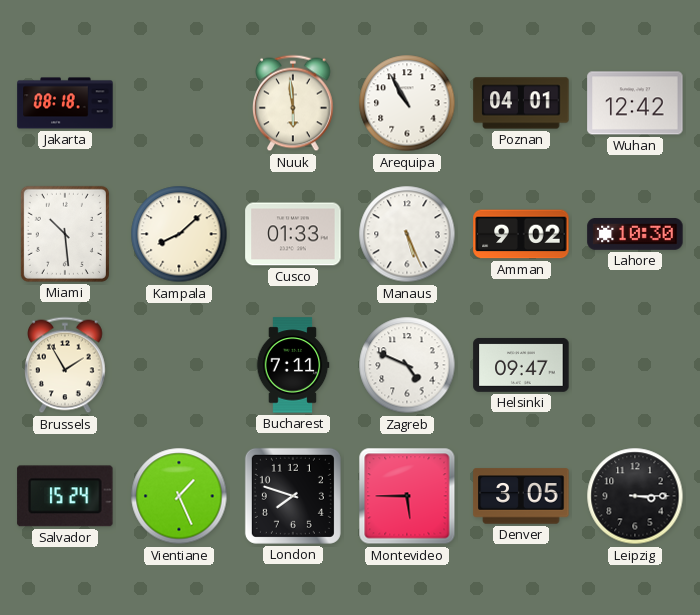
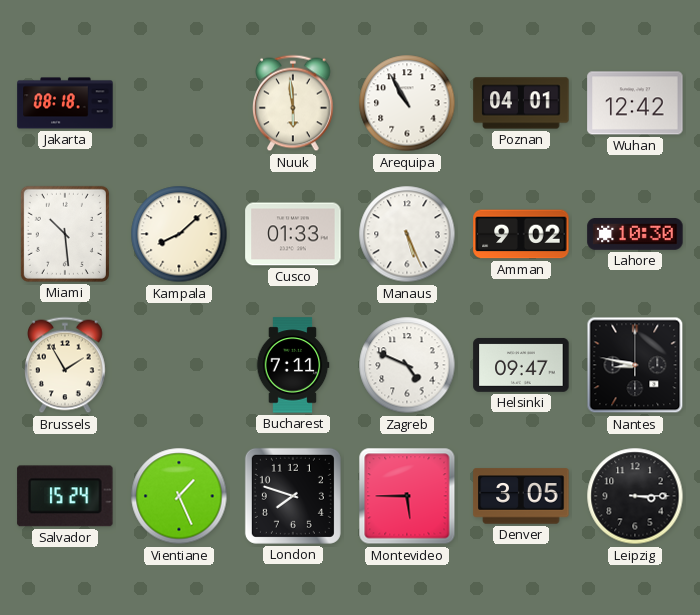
Nantes: none -> 8:47
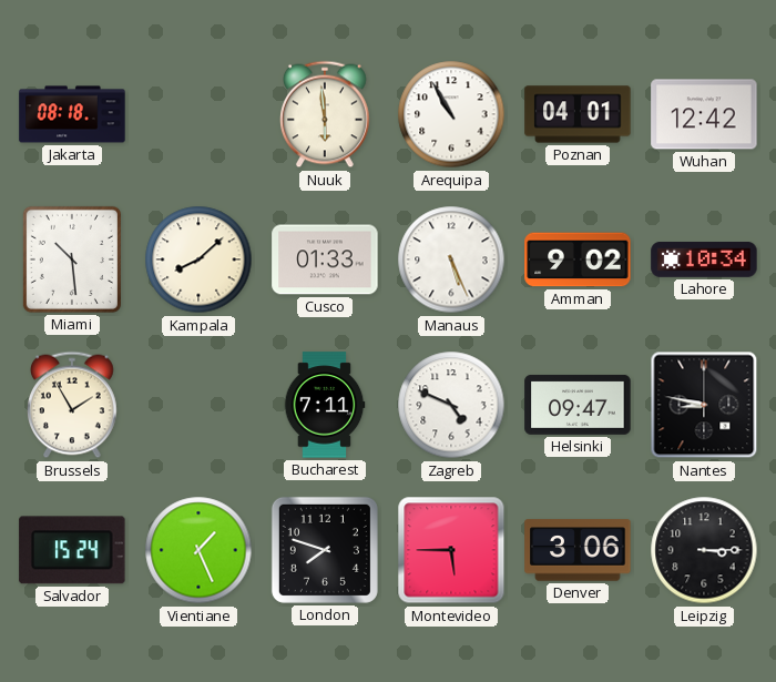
Lahore: 10:30 -> 10:34
Denver: 3:05 -> 3:06
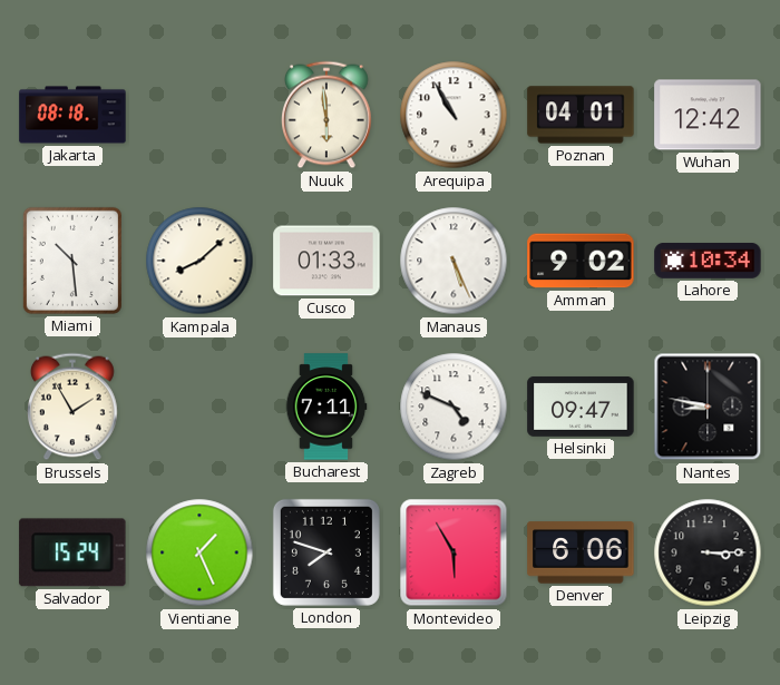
Montevideo: 5:45 -> 5:55
Denver: 3:06 -> 6:06
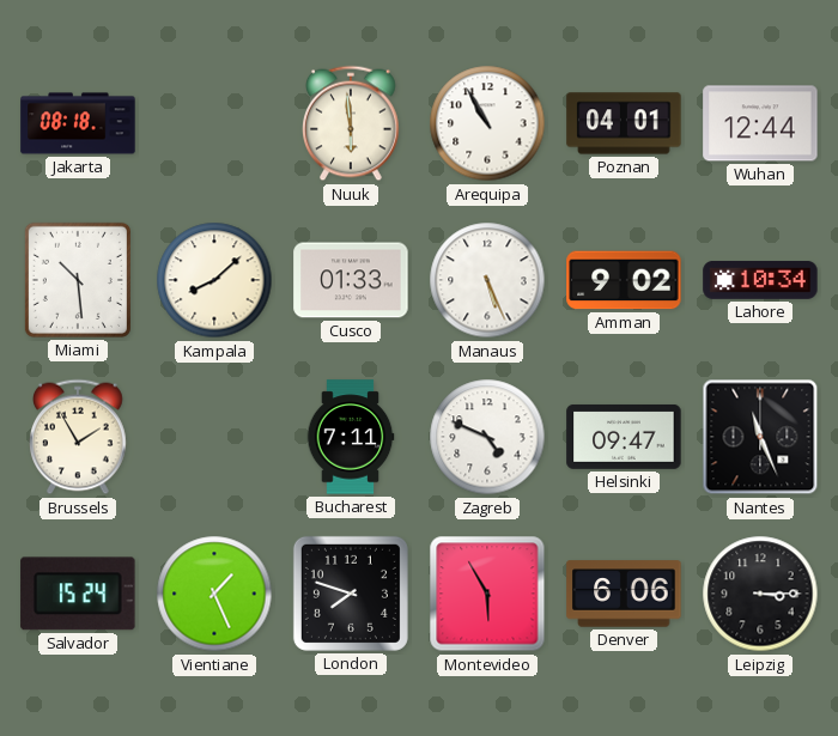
Wuhan: 12:42 -> 12:44
Nantes: 8:47 -> 11:26
